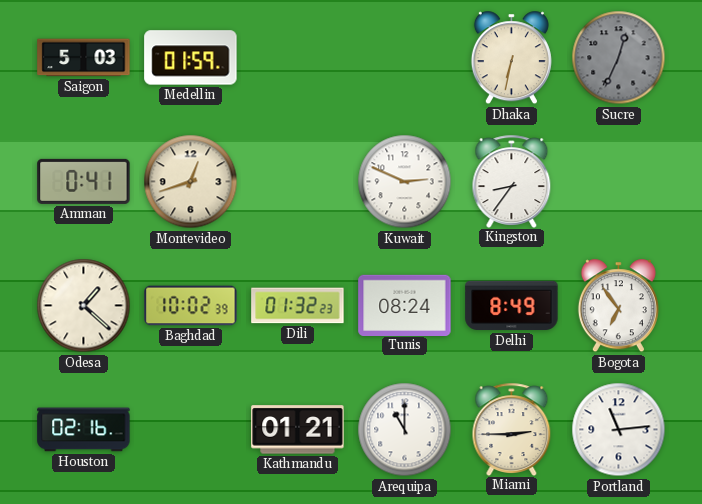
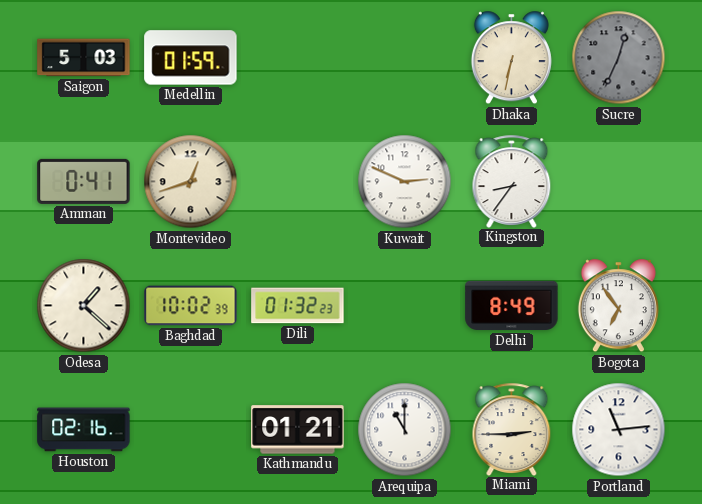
Tunis: 08:24 -> none
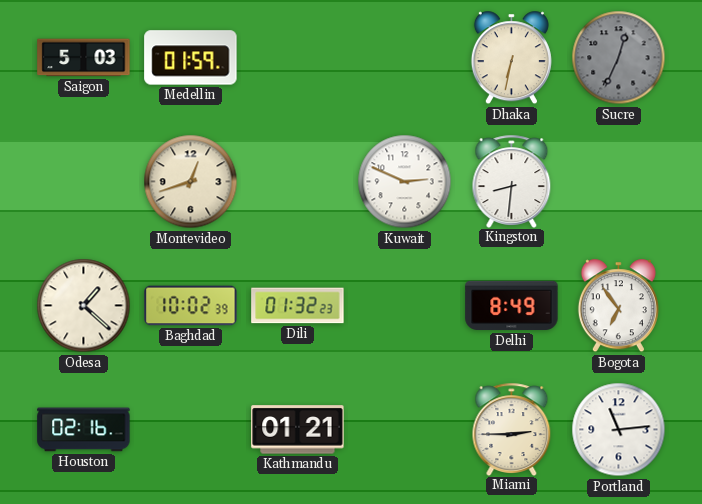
Amman: 0:41 -> none
Kingston: 8:36 -> 8:31
Arequipa: 11:00 -> none
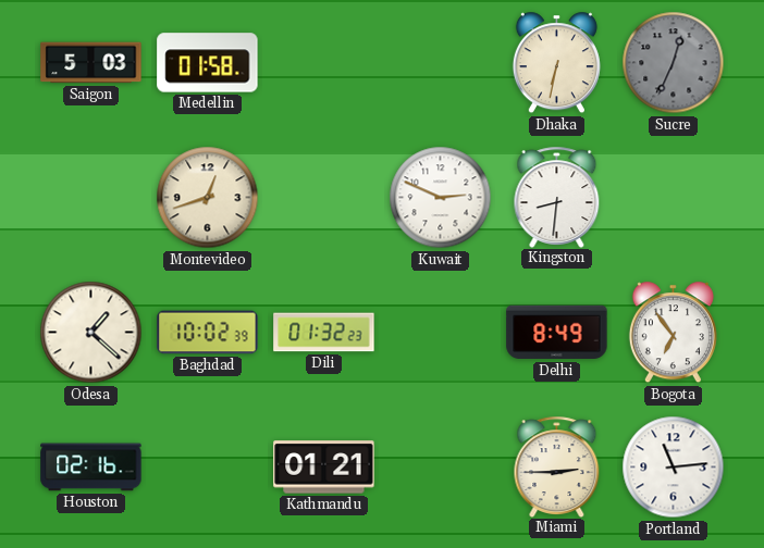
Medellin: 01:59 -> 01:58
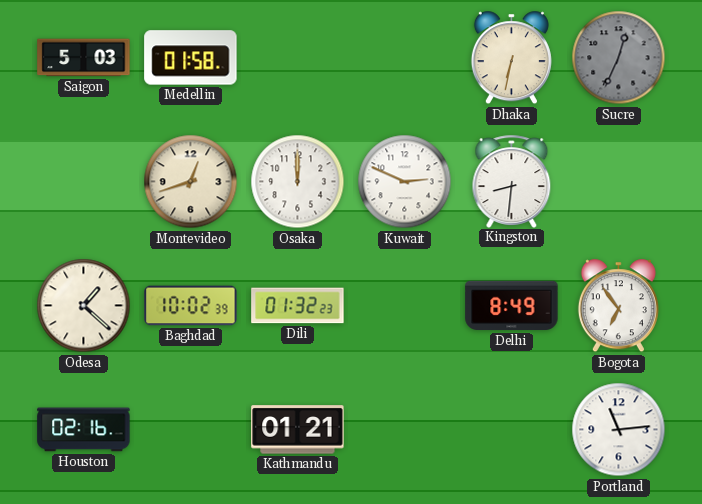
Osaka: none -> 12:00
Miami: 2:45 -> none
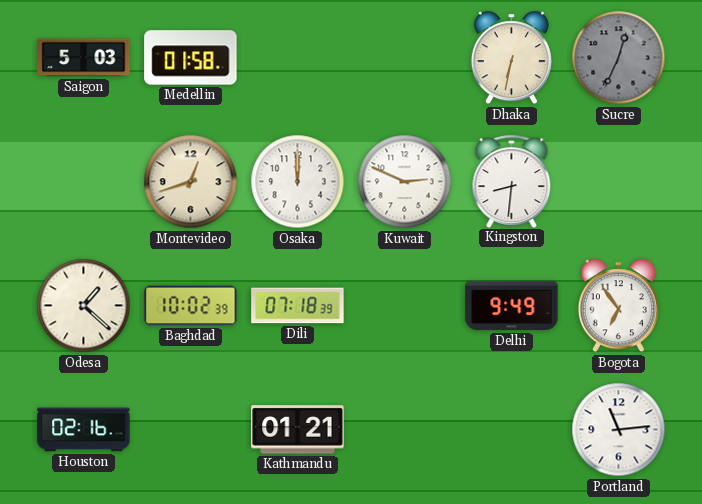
Dili: 01:32 -> 07:18
Delhi: 8:49 -> 9:49
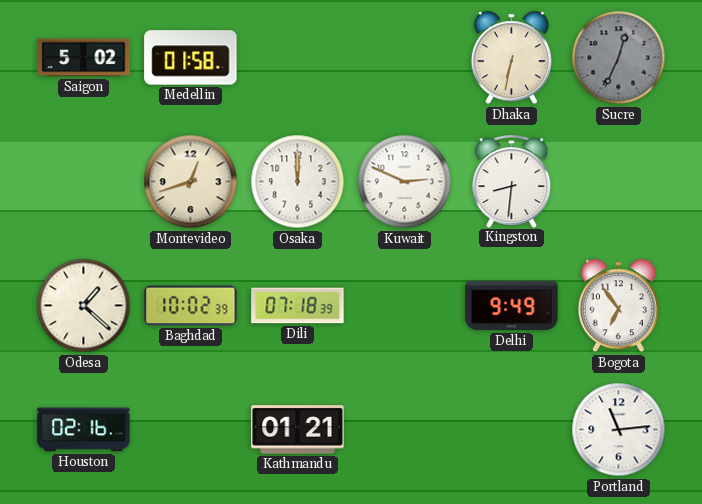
Saigon: 5:03 -> 5:02
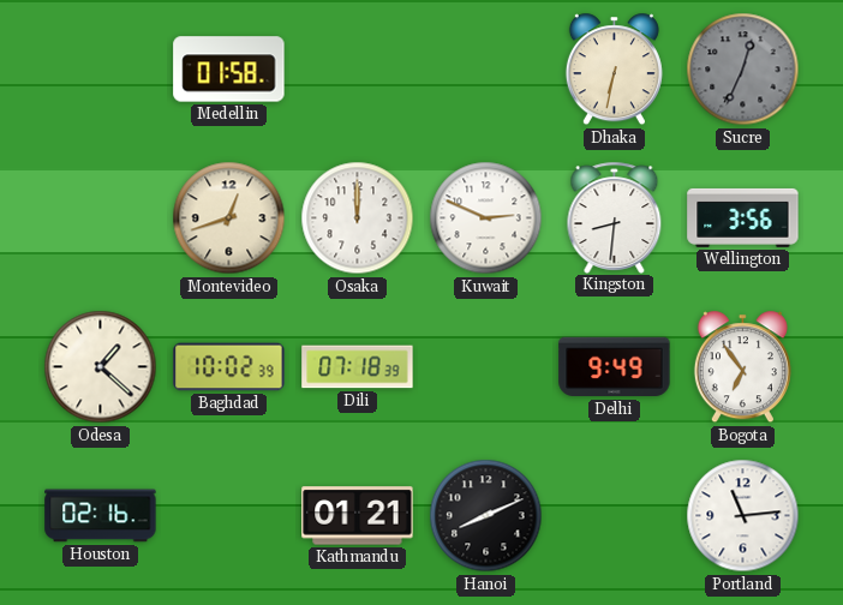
Saigon: 5:02 -> none
Wellington: none -> 3:56
Hanoi: none -> 8:11
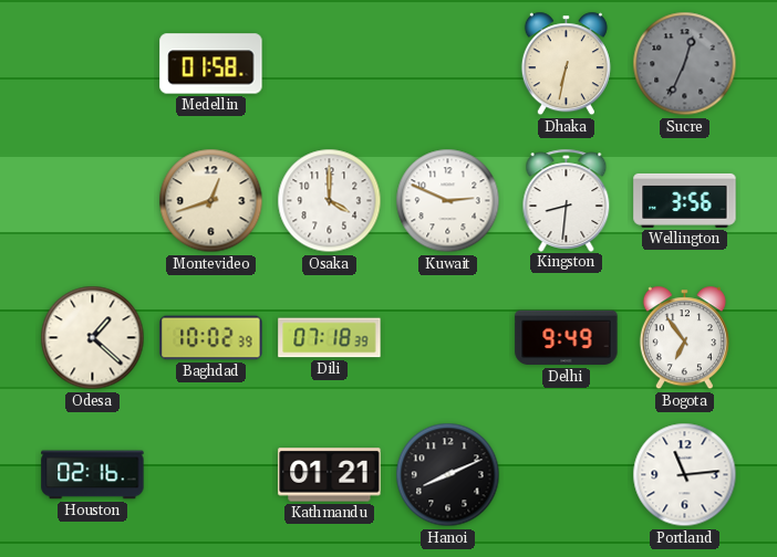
Osaka: 12:00 -> 4:00
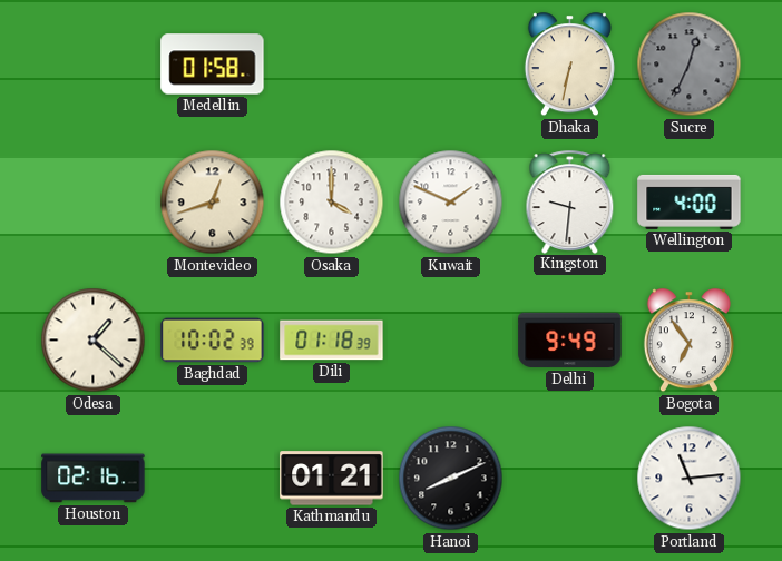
Kuwait: 2:49 -> 1:49
Kingston: 8:31 -> 9:31
Wellington: 3:56 -> 4:00
Dili: 07:18 -> 01:18
